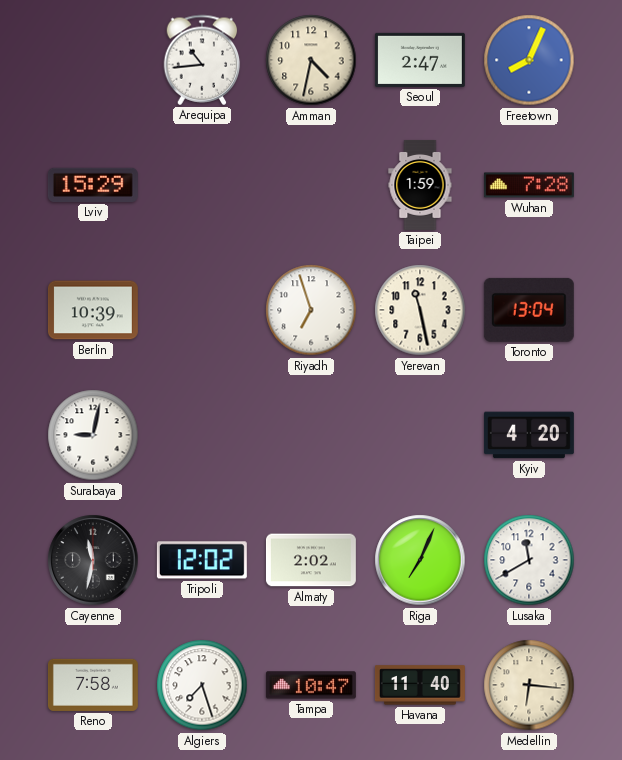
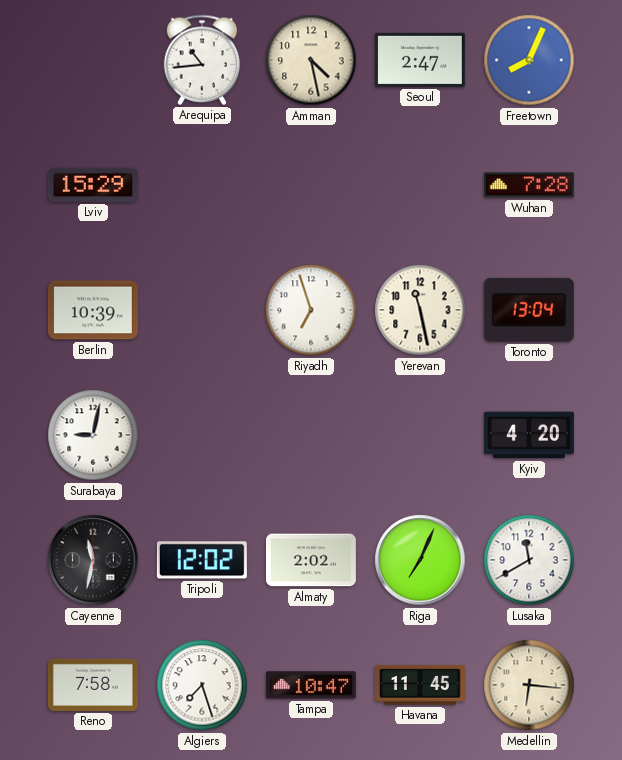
Amman: 4:32 -> 4:28
Taipei: 1:59 -> none
Havana: 11:40 -> 11:45
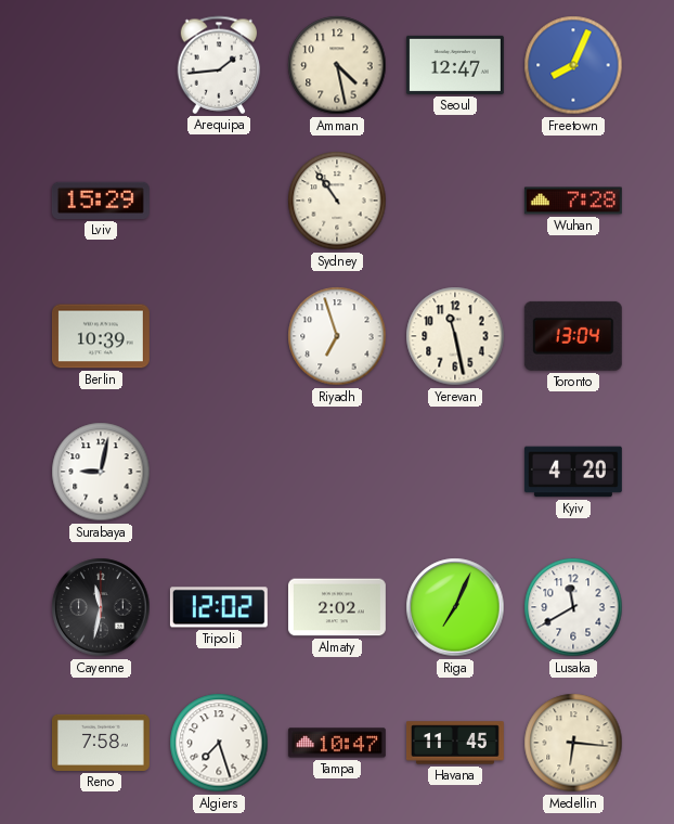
Arequipa: 10:44 -> 1:44
Seoul: 2:47 -> 12:47
Sydney: none -> 10:54
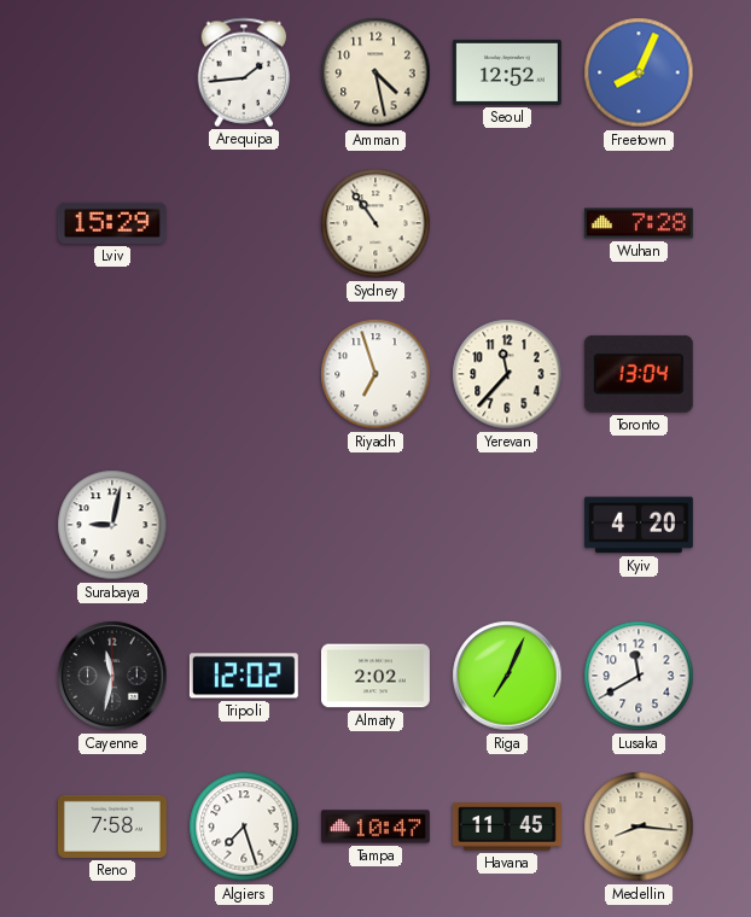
Seoul: 12:47 -> 12:52
Berlin: 10:39 -> none
Yerevan: 11:28 -> 11:37
Medellin: 6:16 -> 8:16
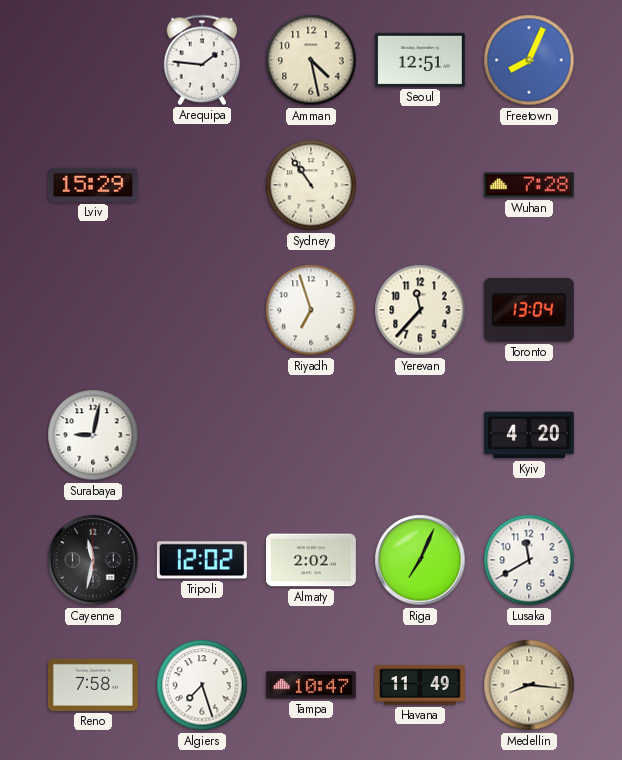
Arequipa: 1:44 -> 1:46
Seoul: 12:52 -> 12:51
Havana: 11:45 -> 11:49
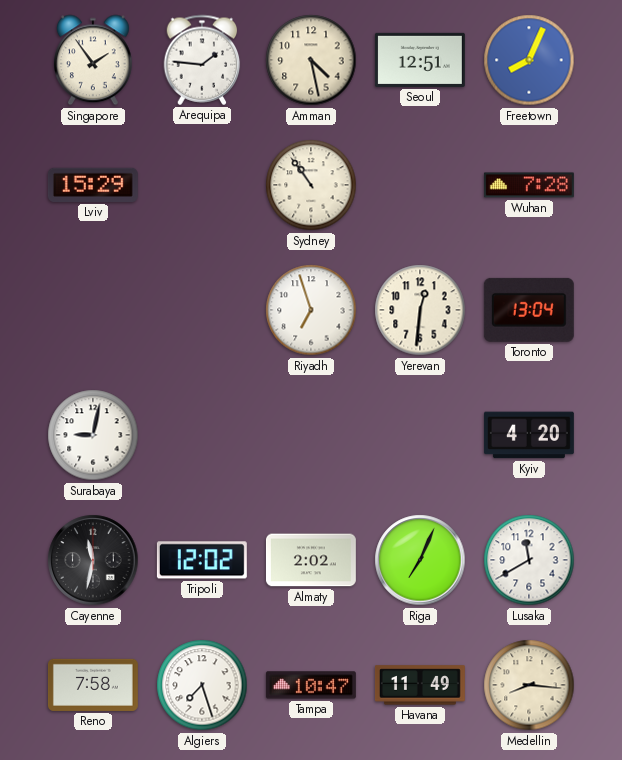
Singapore: none -> 1:54
Yerevan: 11:37 -> 12:31
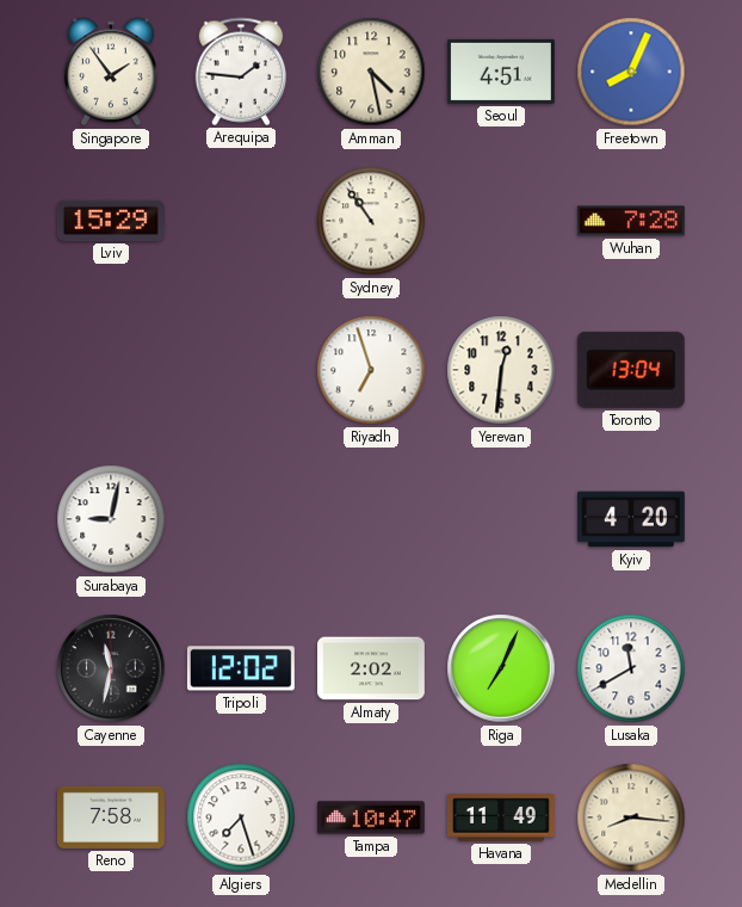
Seoul: 12:51 -> 4:51
